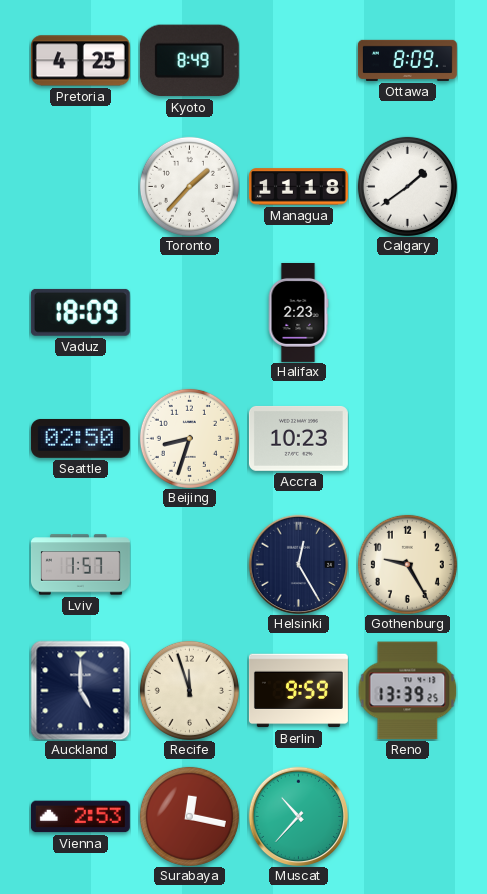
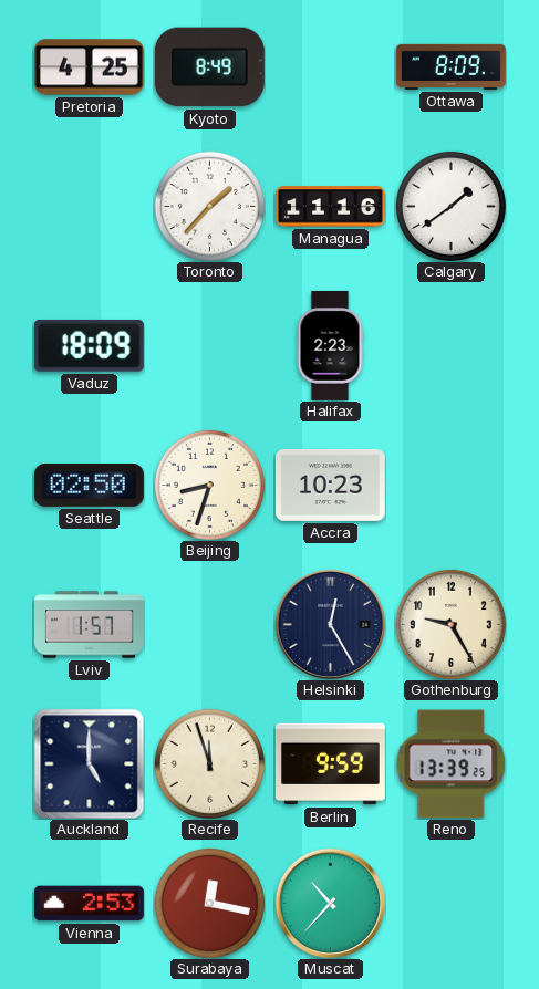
Managua: 11:18 -> 11:16
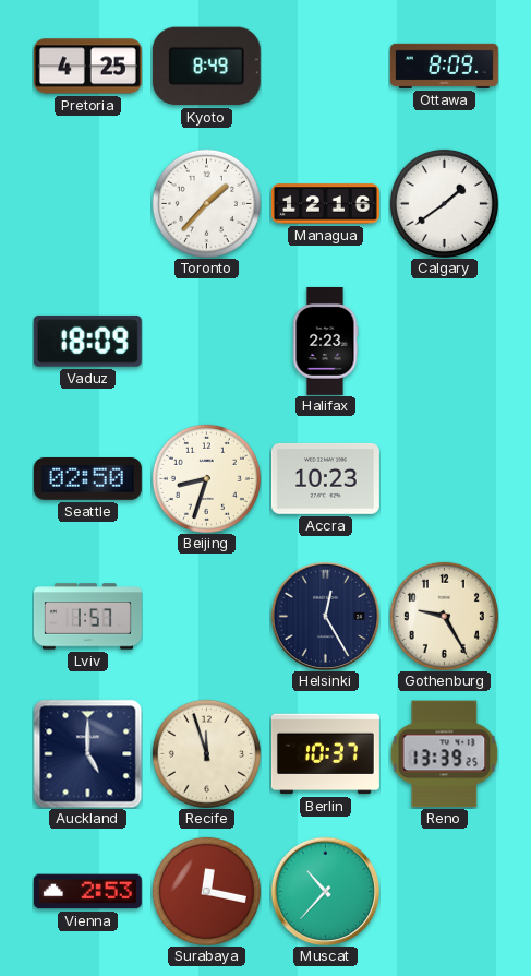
Managua: 11:16 -> 12:16
Berlin: 9:59 -> 10:37
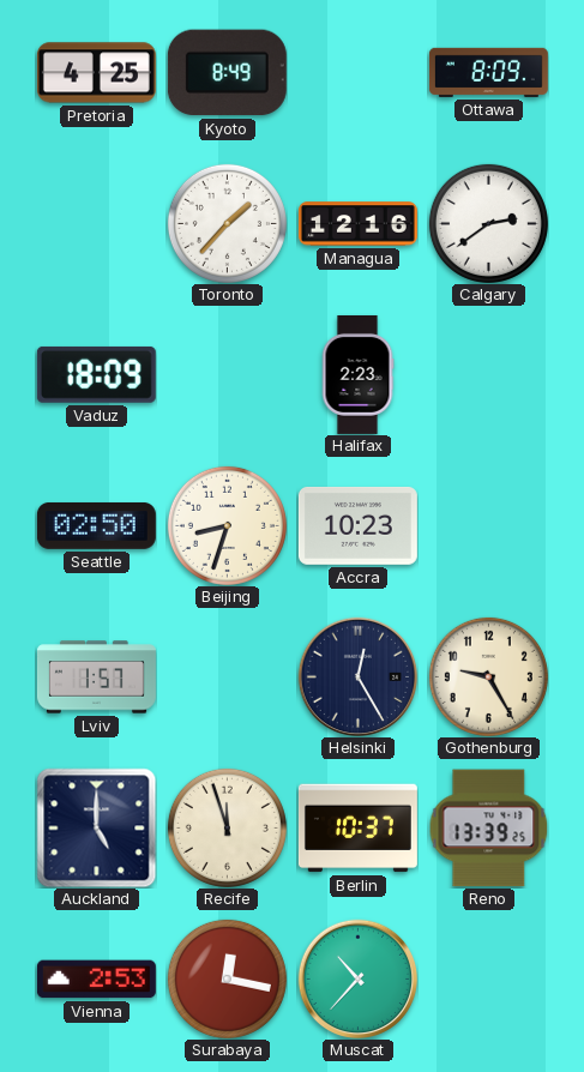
Calgary: 1:39 -> 2:39
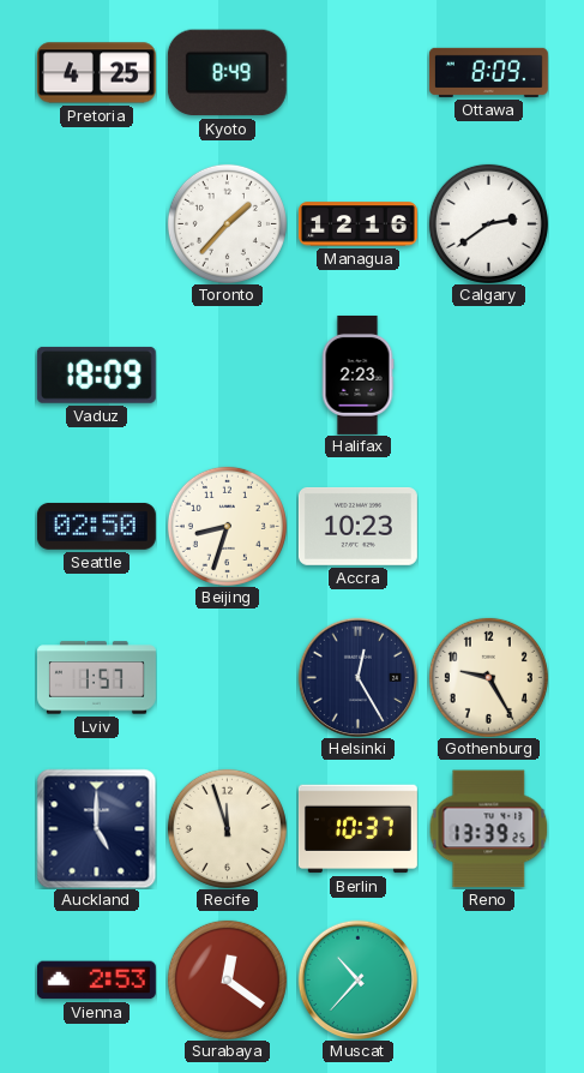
Surabaya: 12:17 -> 12:21
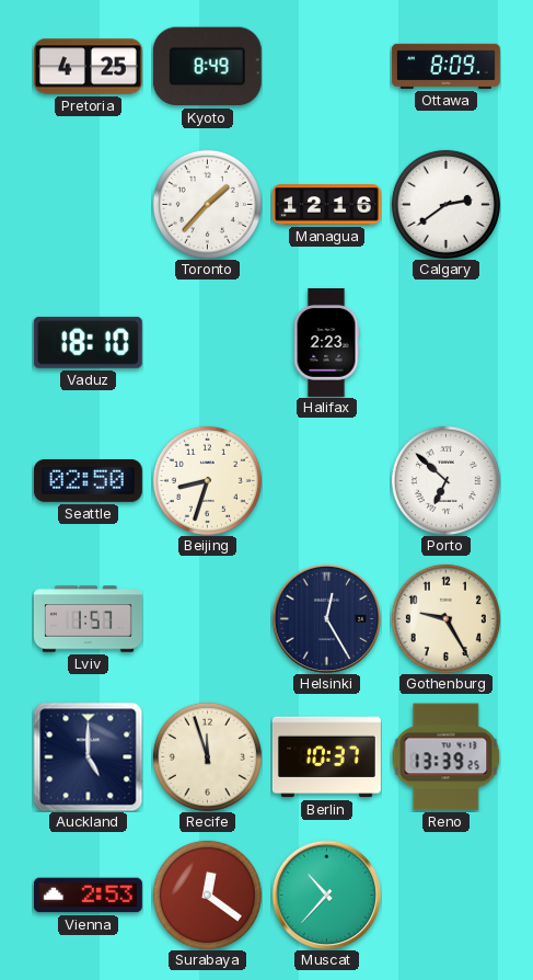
Vaduz: 18:09 -> 18:10
Accra: 10:23 -> none
Porto: none -> 6:52
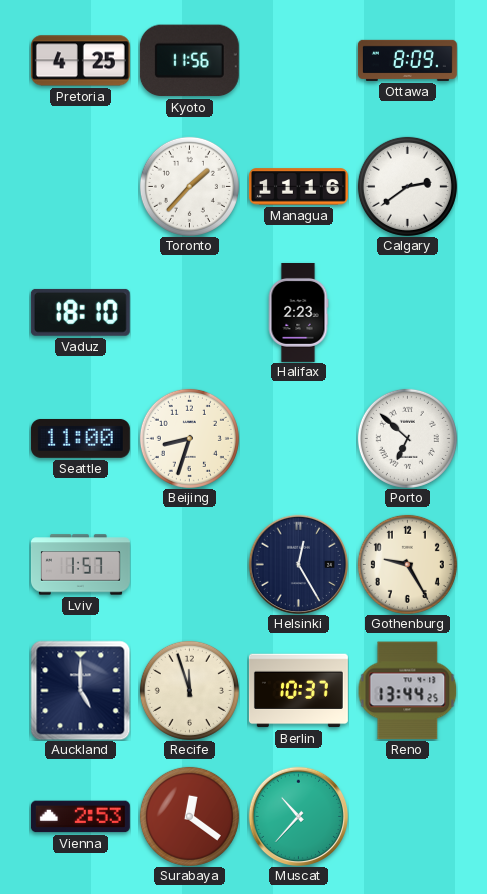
Kyoto: 8:49 -> 11:56
Managua: 12:16 -> 11:16
Seattle: 02:50 -> 11:00
Reno: 13:39 -> 13:44
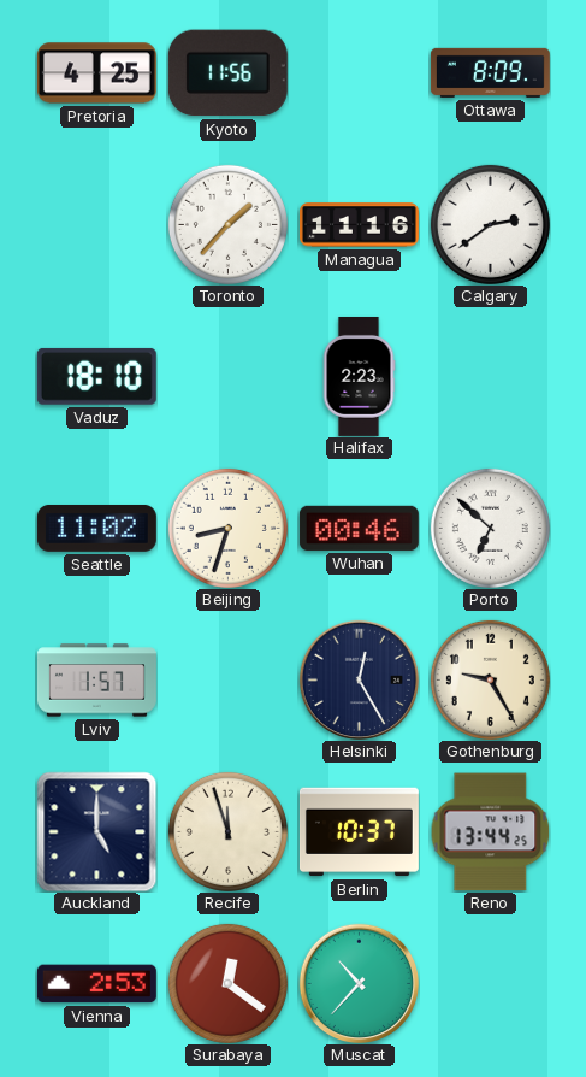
Seattle: 11:00 -> 11:02
Wuhan: none -> 00:46
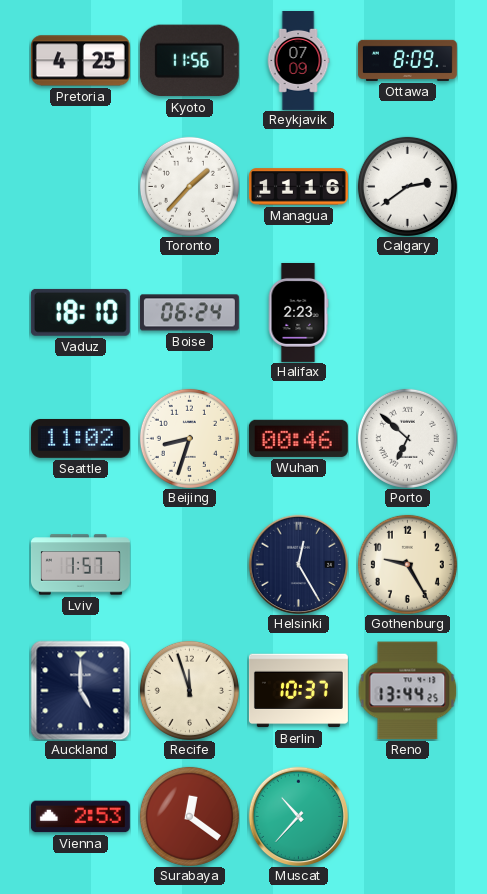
Reykjavik: none -> 07:09
Boise: none -> 06:24
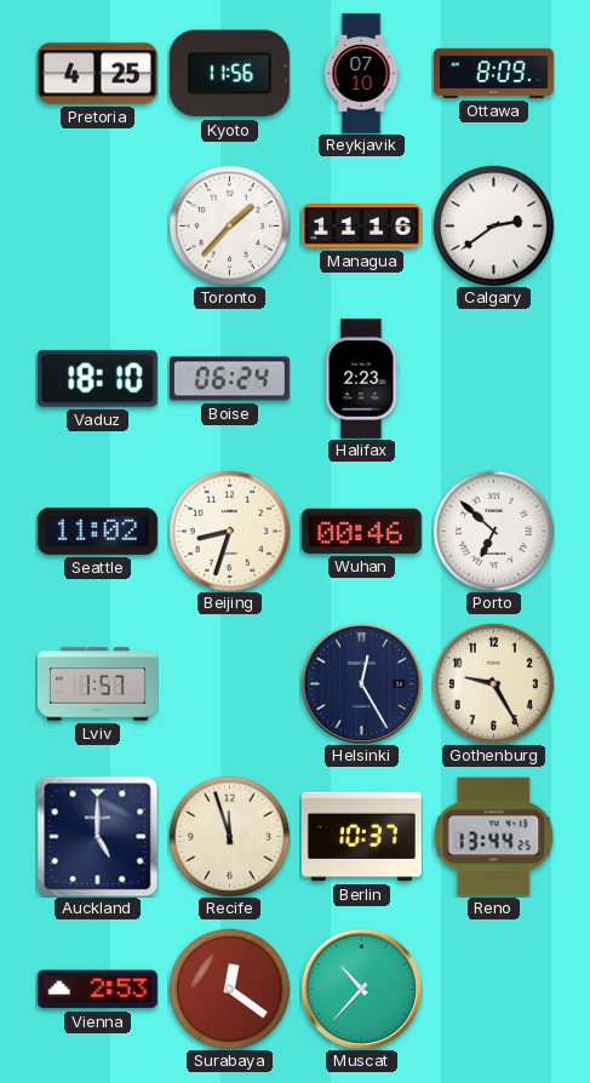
Reykjavik: 07:09 -> 07:10
